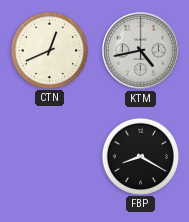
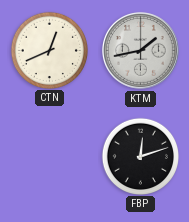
KTM: 4:43 -> 1:43
FBP: 8:20 -> 12:12
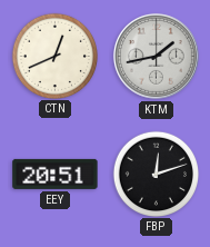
EEY: none -> 20:51
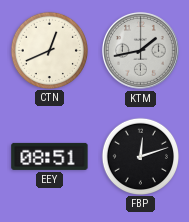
EEY: 20:51 -> 08:51
